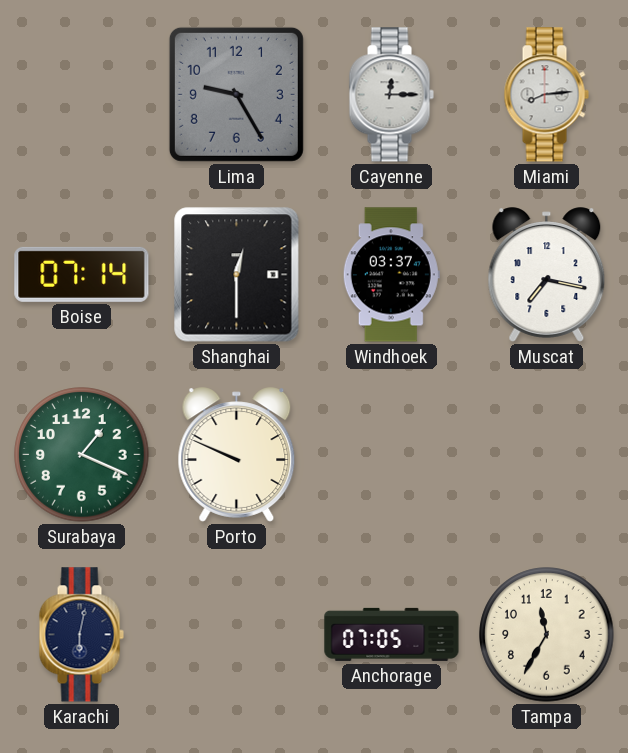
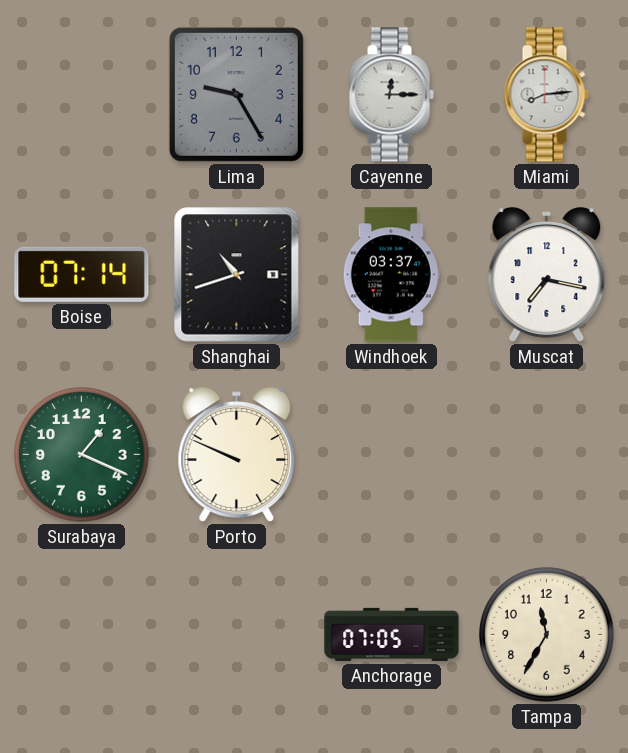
Shanghai: 12:30 -> 10:42
Karachi: 6:02 -> none
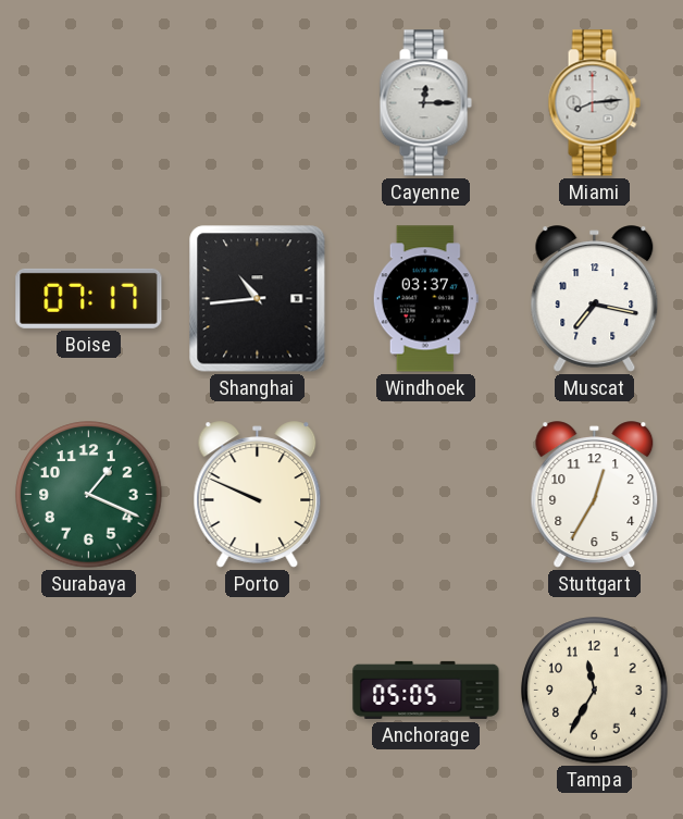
Lima: 9:25 -> none
Boise: 07:14 -> 07:17
Shanghai: 10:42 -> 10:44
Stuttgart: none -> 12:35
Anchorage: 07:05 -> 05:05
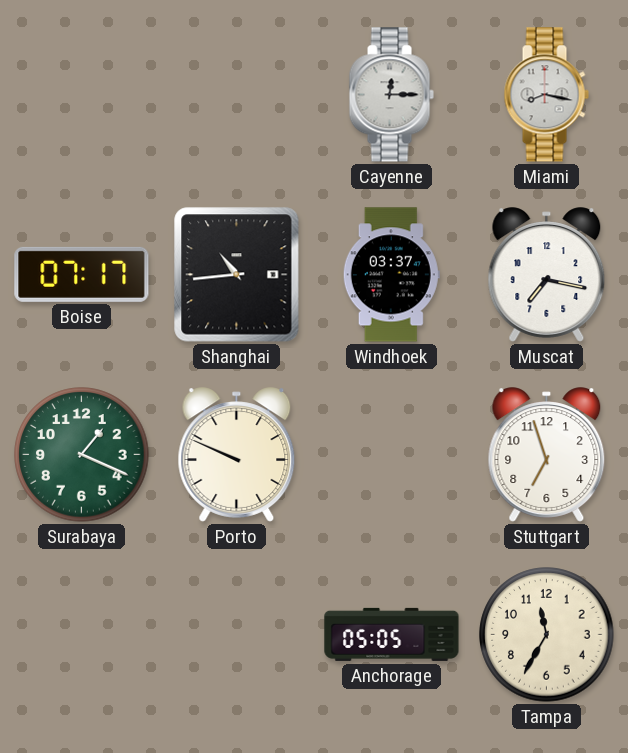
Miami: 8:14 -> 8:17
Stuttgart: 12:35 -> 6:57
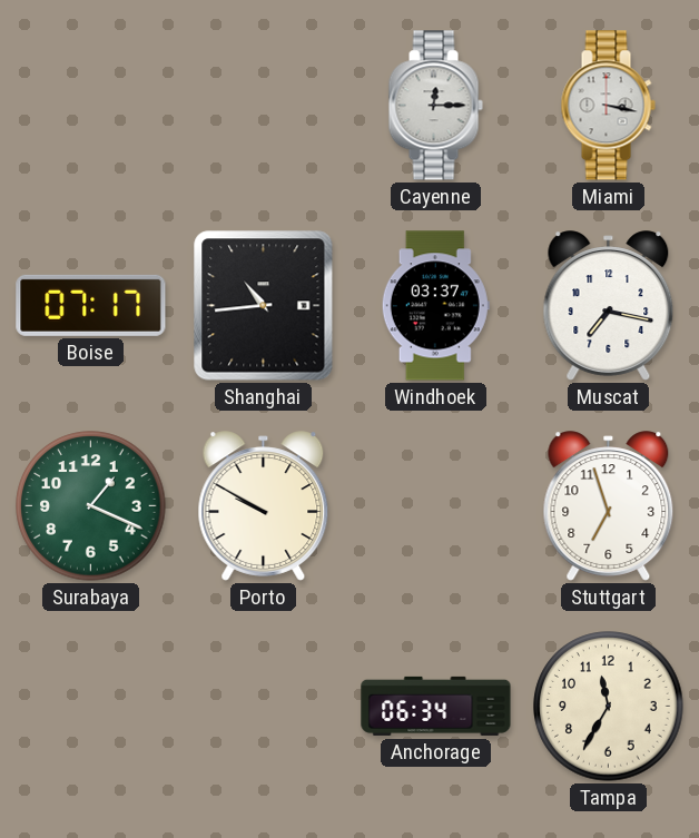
Miami: 8:17 -> 3:17
Porto: 9:49 -> 9:50
Anchorage: 05:05 -> 06:34
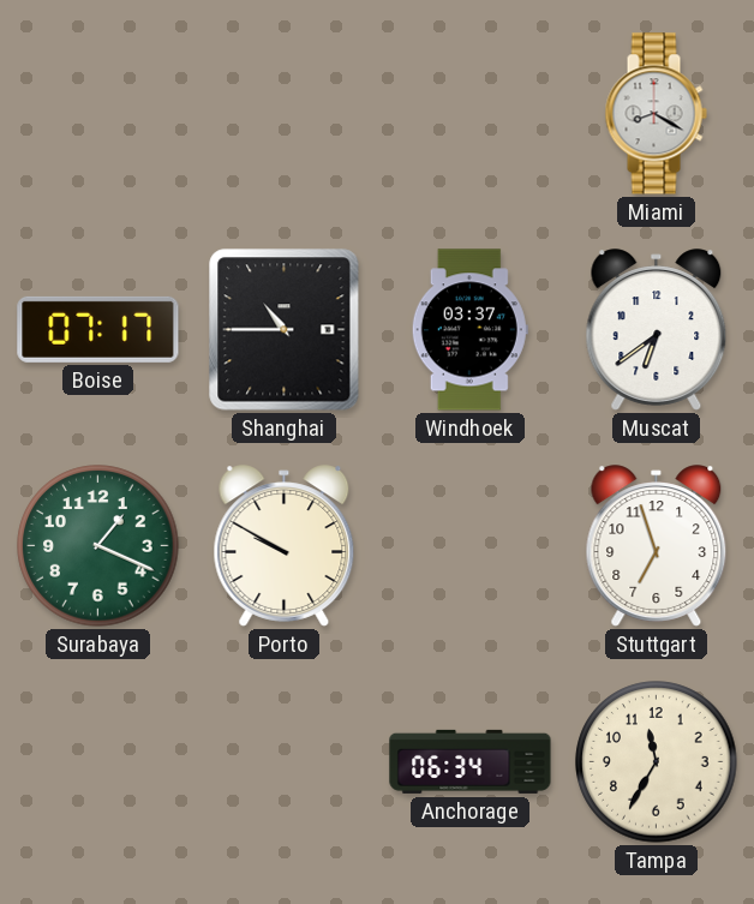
Cayenne: 12:15 -> none
Miami: 3:17 -> 8:20
Shanghai: 10:44 -> 10:45
Muscat: 7:17 -> 6:39
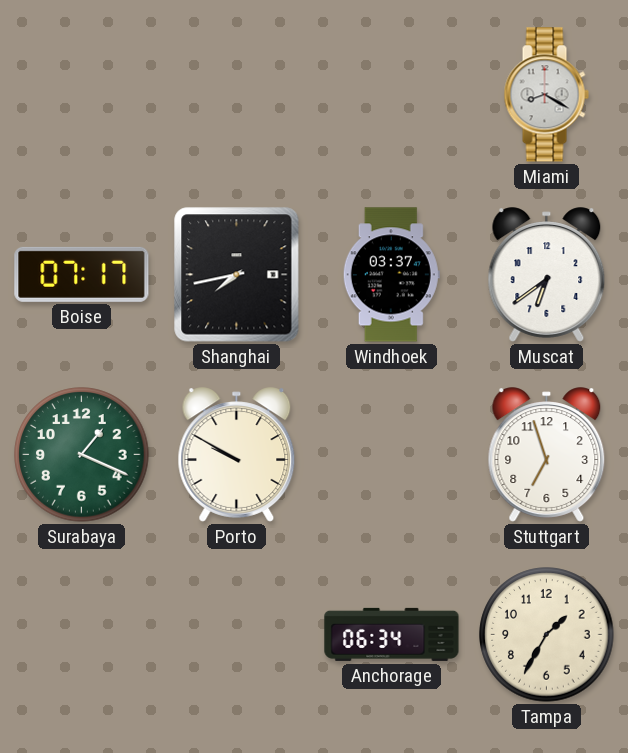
Shanghai: 10:45 -> 7:43
Tampa: 11:35 -> 1:35
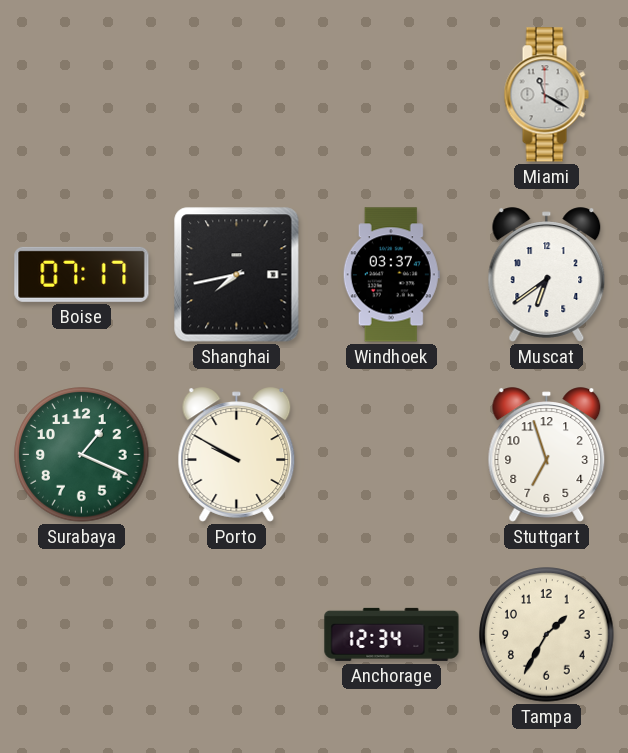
Miami: 8:20 -> 11:20
Anchorage: 06:34 -> 12:34
